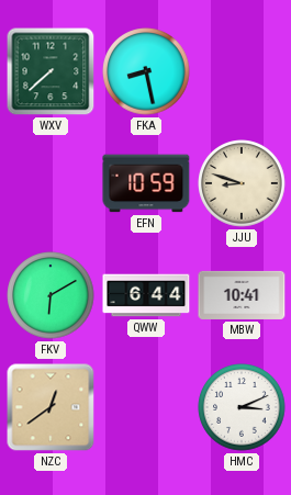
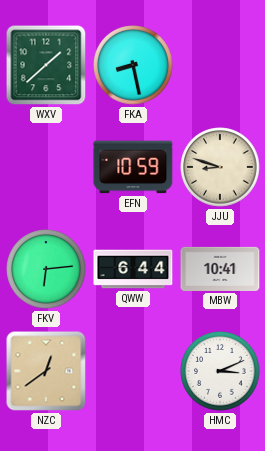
WXV: 7:38 -> 1:38
FKV: 6:10 -> 6:14
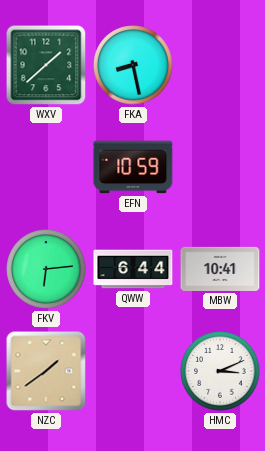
JJU: 8:48 -> none
NZC: 12:39 -> 1:39
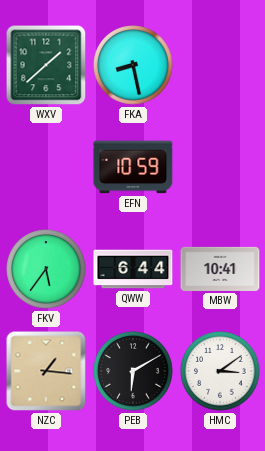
FKV: 6:14 -> 5:36
NZC: 1:39 -> 1:16
PEB: none -> 6:10
HMC: 3:11 -> 3:09
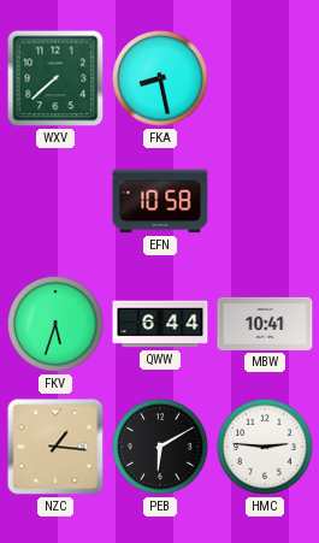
WXV: 1:38 -> 7:38
EFN: 10:59 -> 10:58
FKV: 5:36 -> 5:33
HMC: 3:09 -> 2:46
